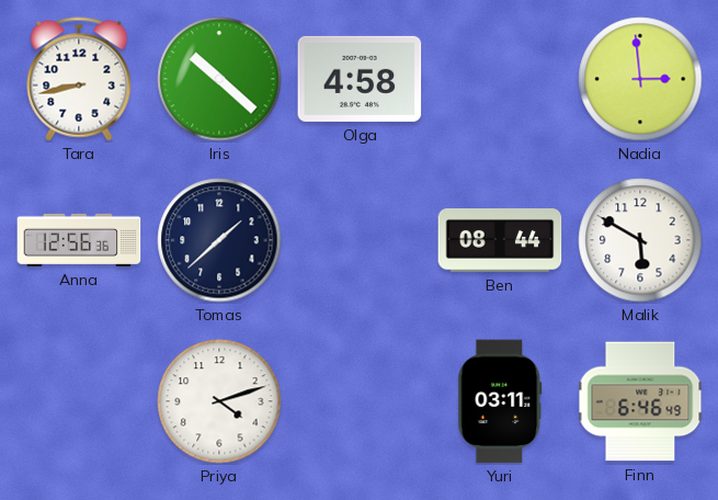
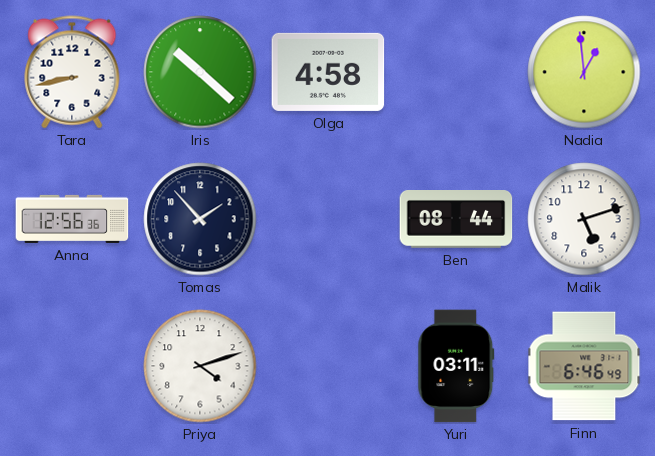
Nadia: 2:59 -> 12:59
Tomas: 1:38 -> 1:53
Malik: 5:50 -> 5:12
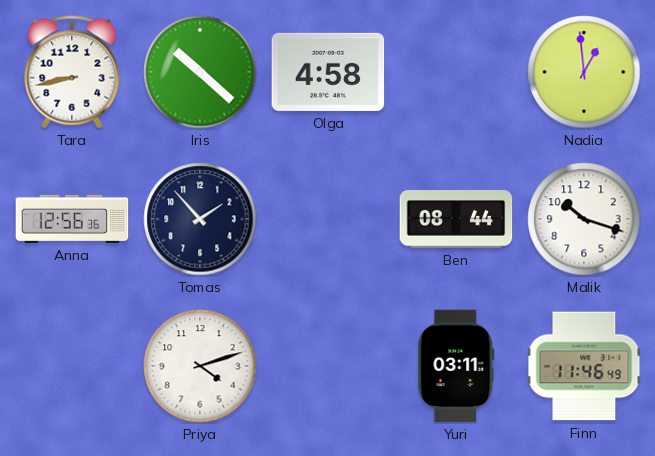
Malik: 5:12 -> 10:18
Finn: 6:46 -> 11:46
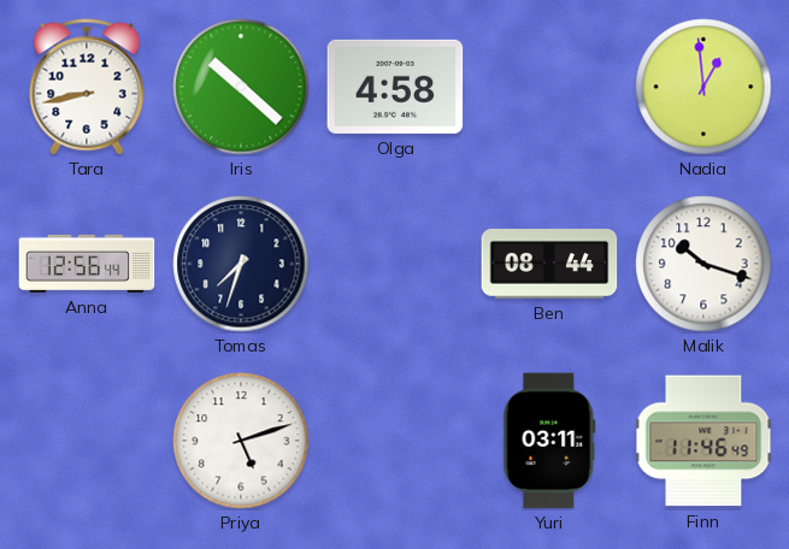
Anna: 12:56:36 -> 12:56:44
Tomas: 1:53 -> 7:33
Priya: 4:12 -> 5:12
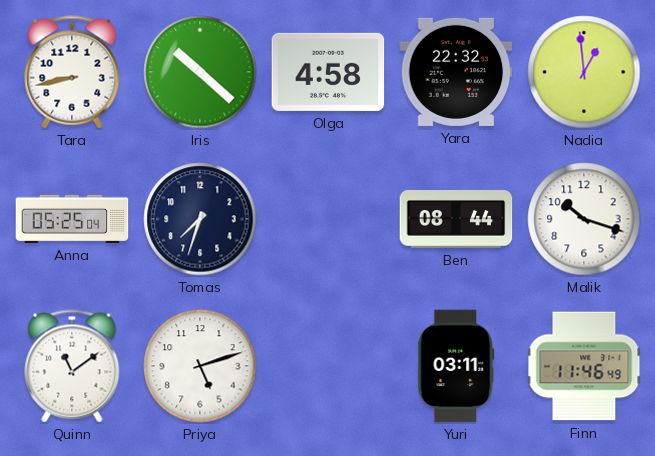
Yara: none -> 22:32
Anna: 12:56 -> 05:25
Quinn: none -> 11:09
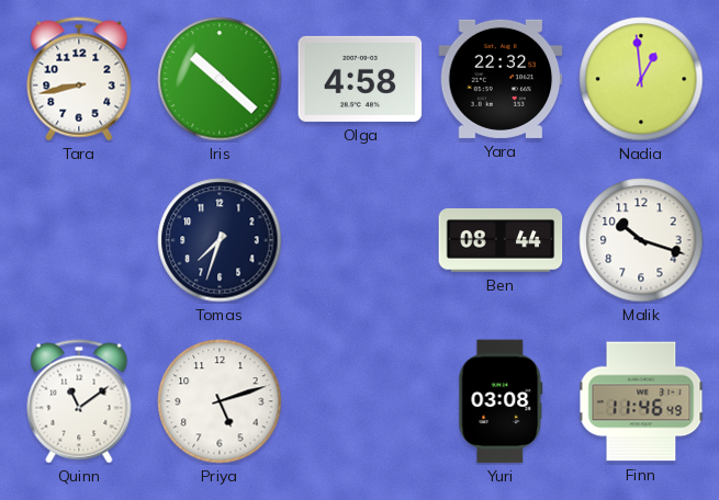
Anna: 05:25 -> none
Yuri: 03:11 -> 03:08
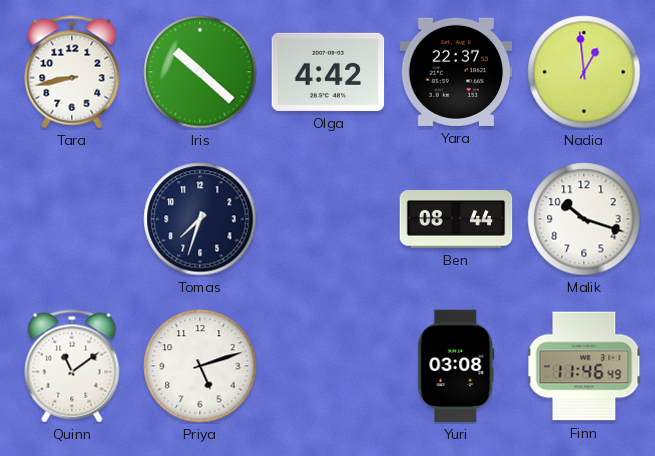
Olga: 4:58 -> 4:42
Yara: 22:32 -> 22:37
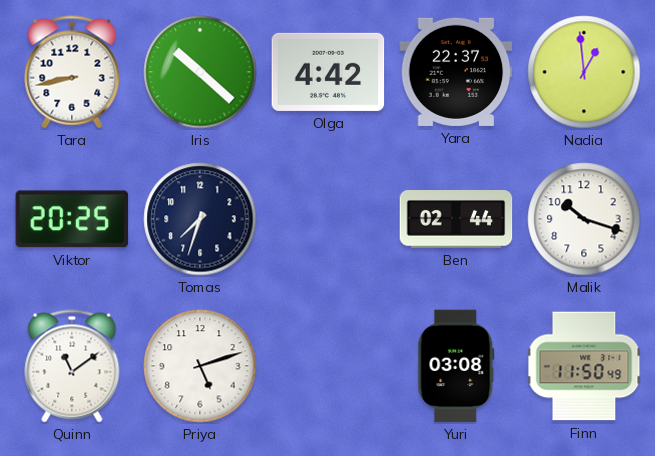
Viktor: none -> 20:25
Ben: 08:44 -> 02:44
Finn: 11:46 -> 11:50
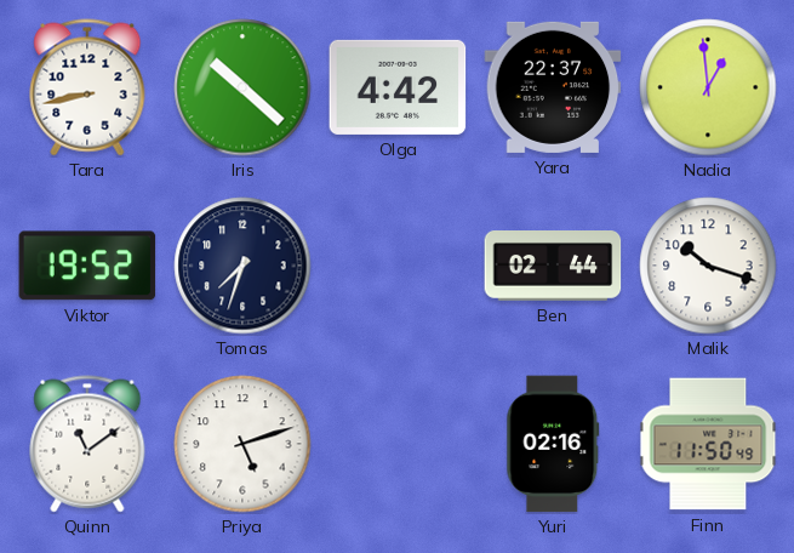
Viktor: 20:25 -> 19:52
Yuri: 03:08 -> 02:16
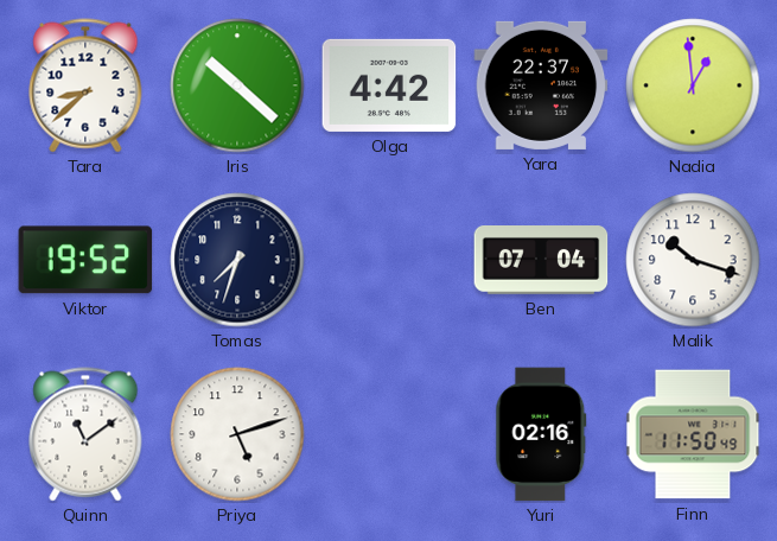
Tara: 8:43 -> 8:38
Ben: 02:44 -> 07:04
